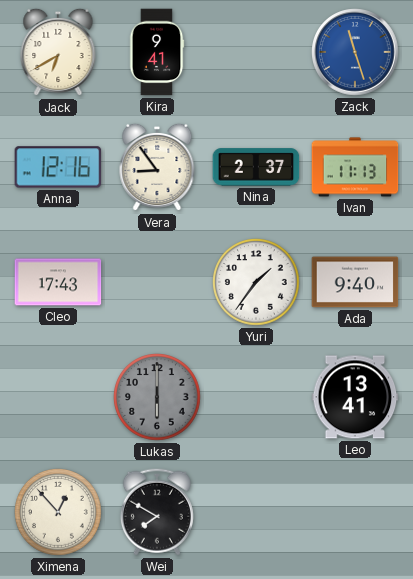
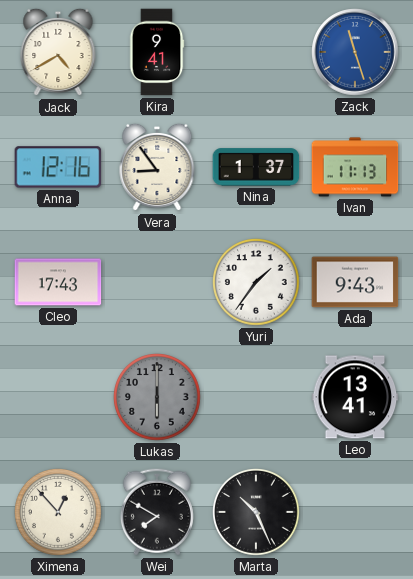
Jack: 6:40 -> 4:40
Nina: 2:37 -> 1:37
Ada: 9:40 -> 9:43
Marta: none -> 10:26
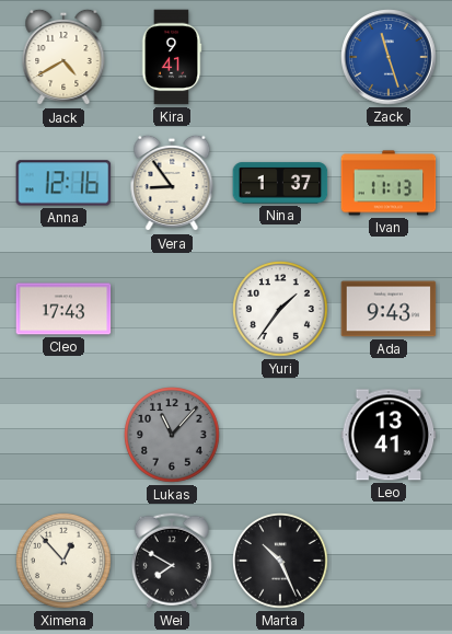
Lukas: 6:00 -> 11:07
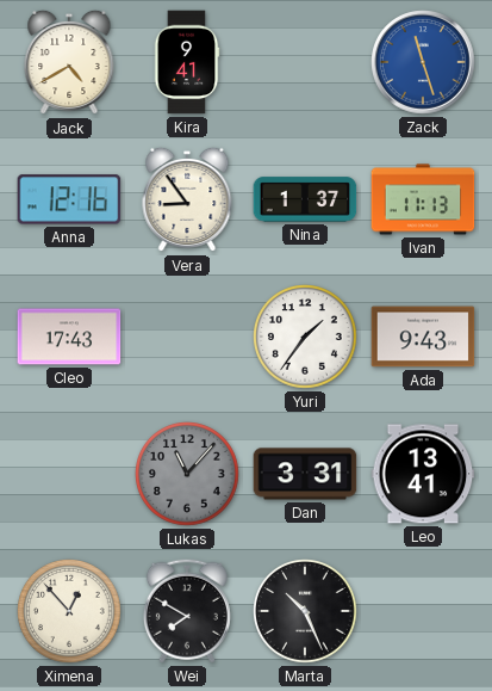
Dan: none -> 3:31
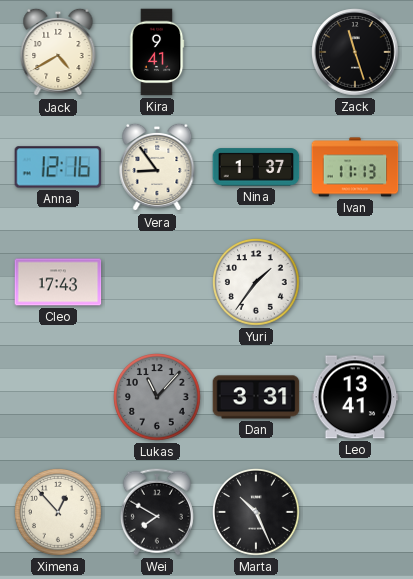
Zack dial: blue -> black
Ada: 9:43 -> none
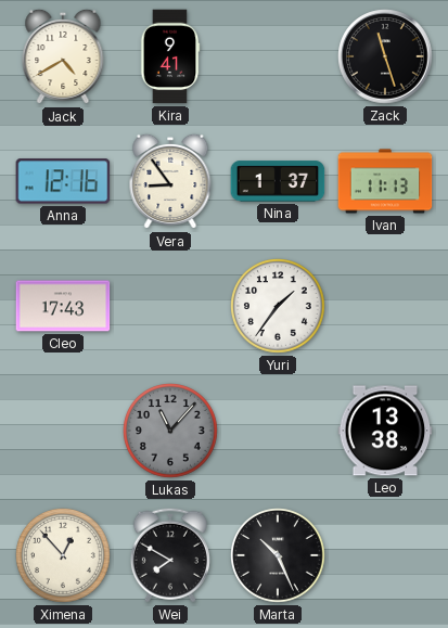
Dan: 3:31 -> none
Leo: 13:41 -> 13:38
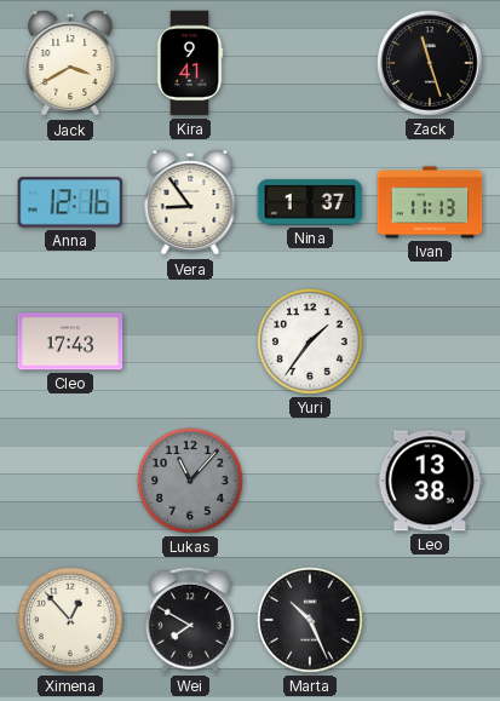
Jack: 4:40 -> 3:40
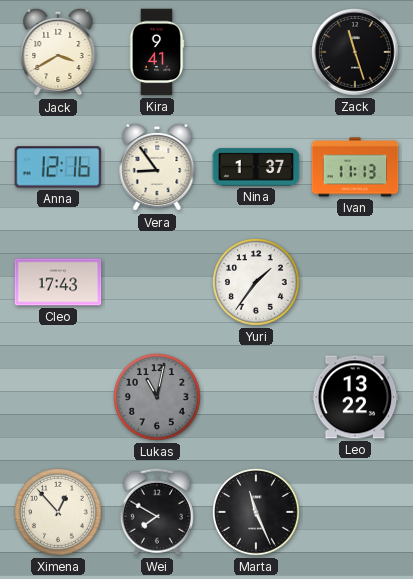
Lukas: 11:07 -> 11:02
Leo: 13:38 -> 13:22
Marta: 10:26 -> 11:26
